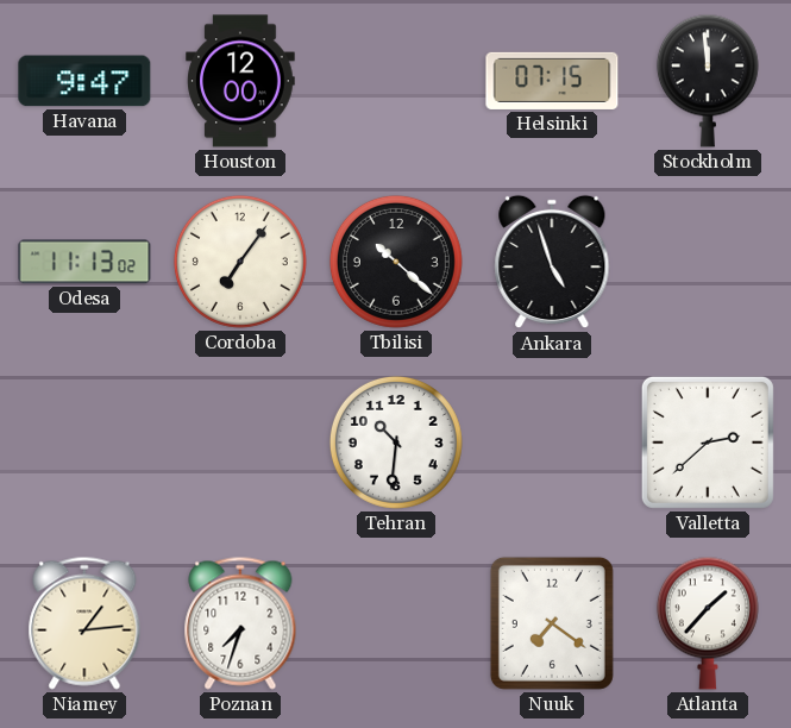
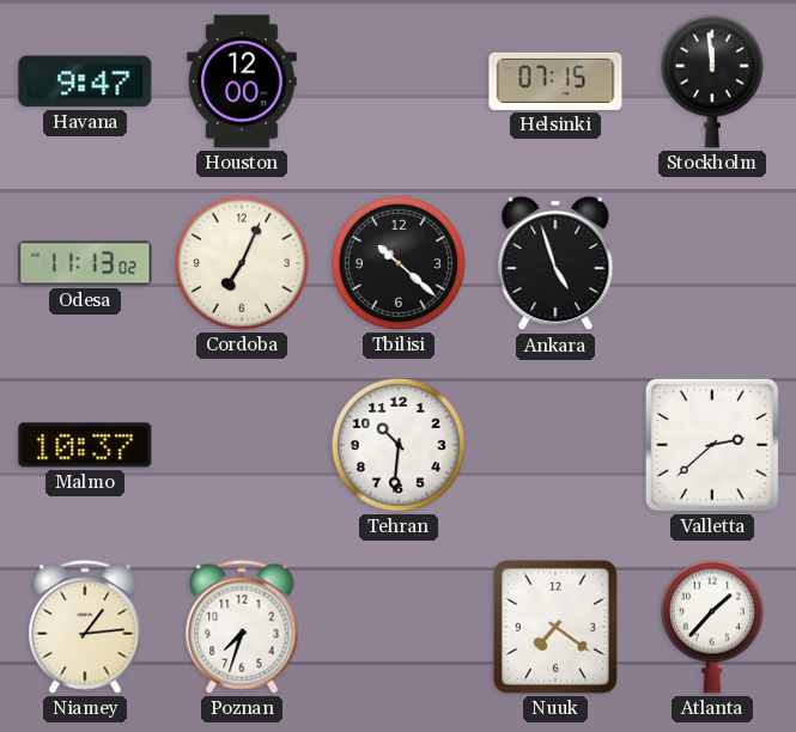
Cordoba: 7:06 -> 7:04
Malmo: none -> 10:37
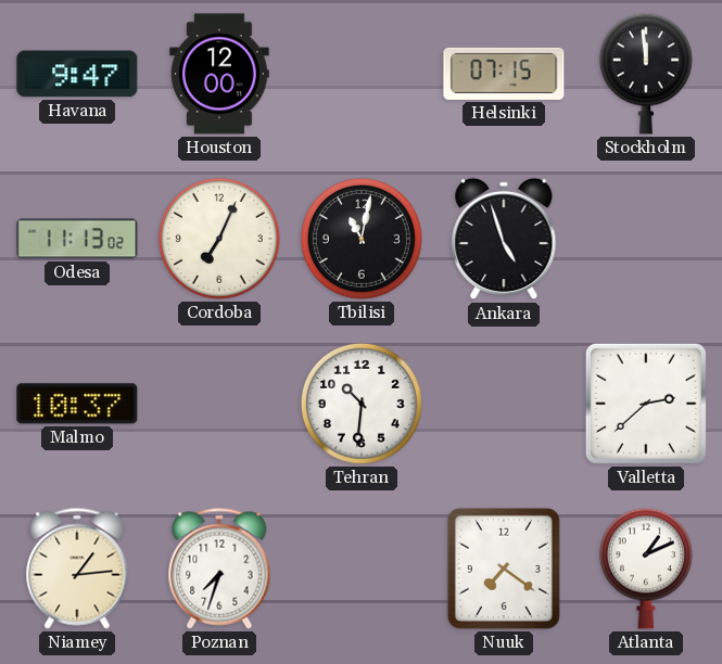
Tbilisi: 10:22 -> 11:02
Atlanta: 1:37 -> 1:11
